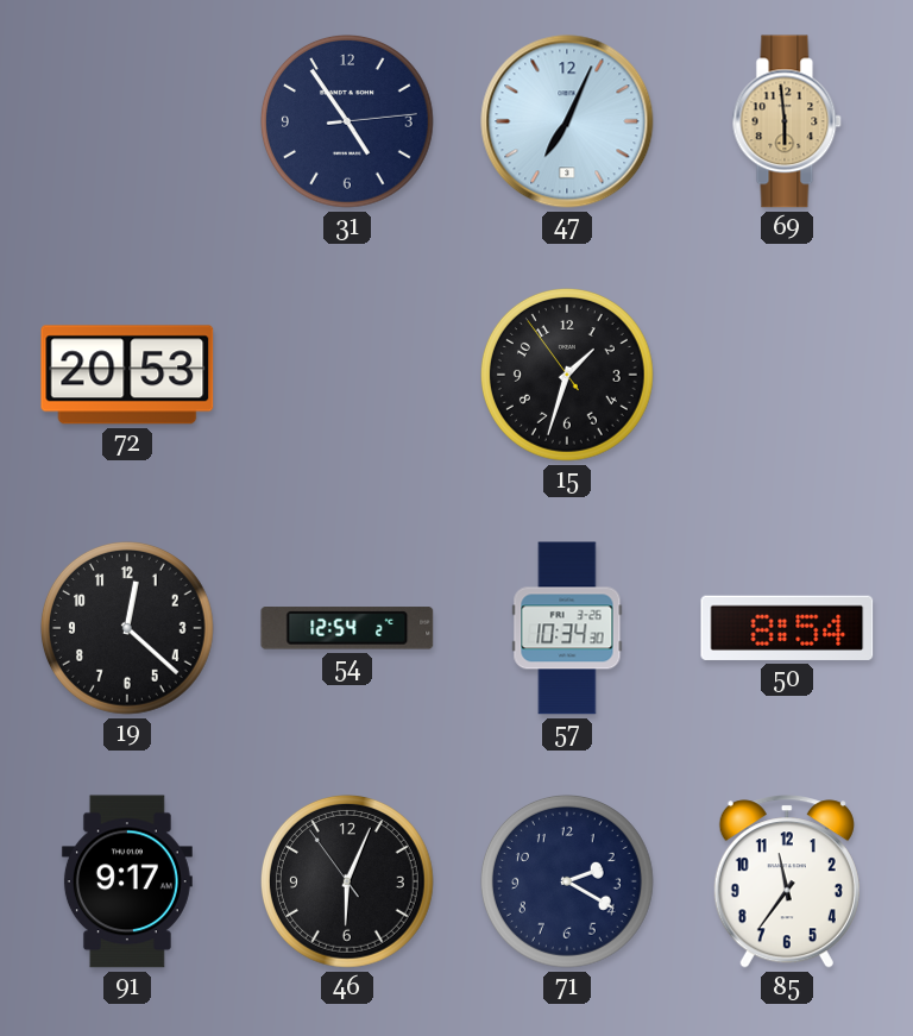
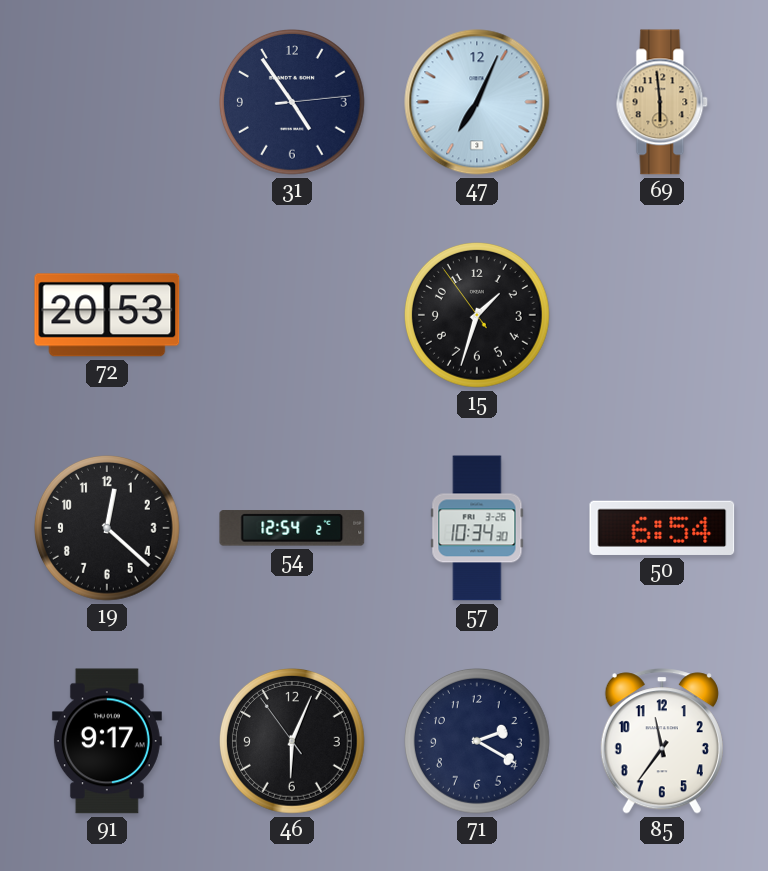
50: 8:54 -> 6:54
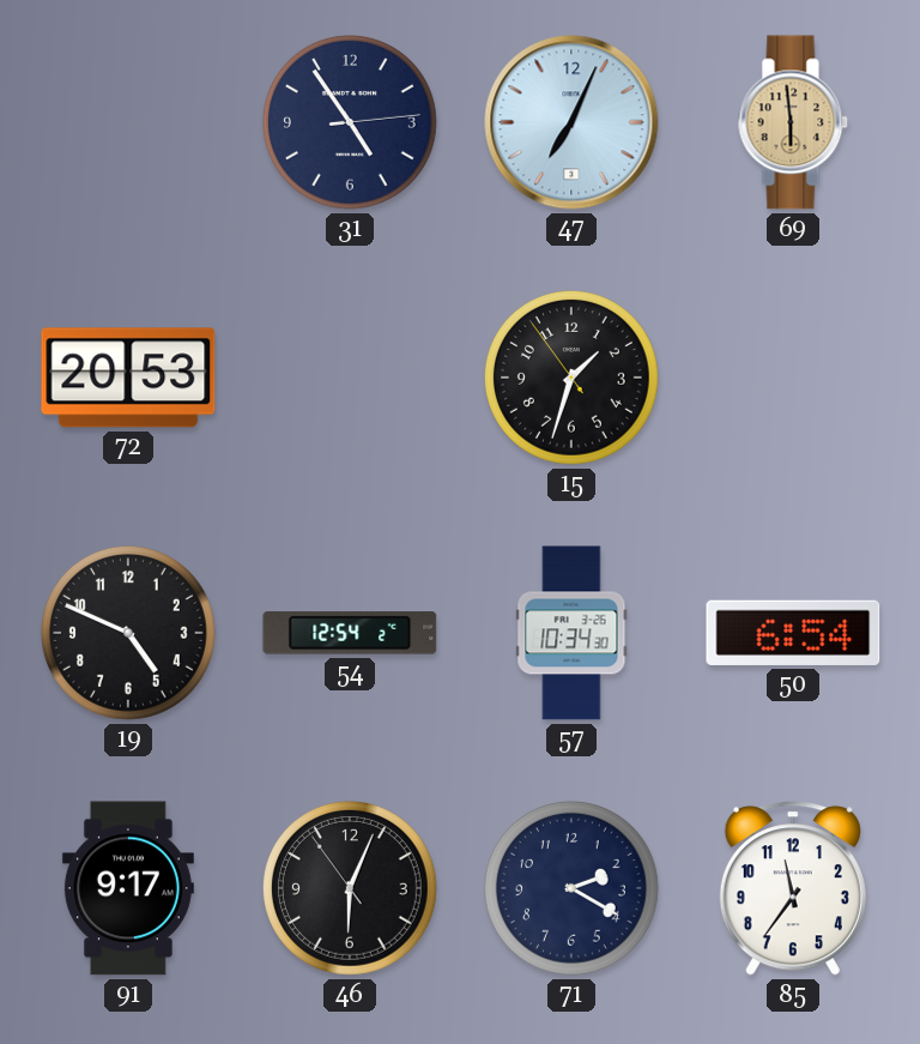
19: 12:22 -> 4:49
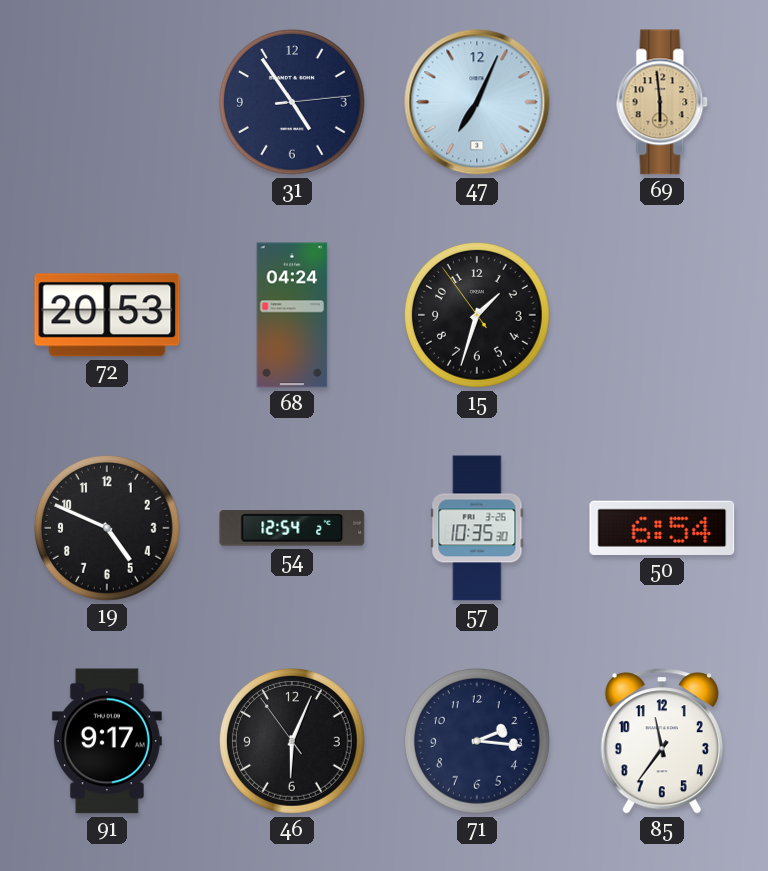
68: none -> 04:24
57: 10:34 -> 10:35
71: 2:20 -> 2:16
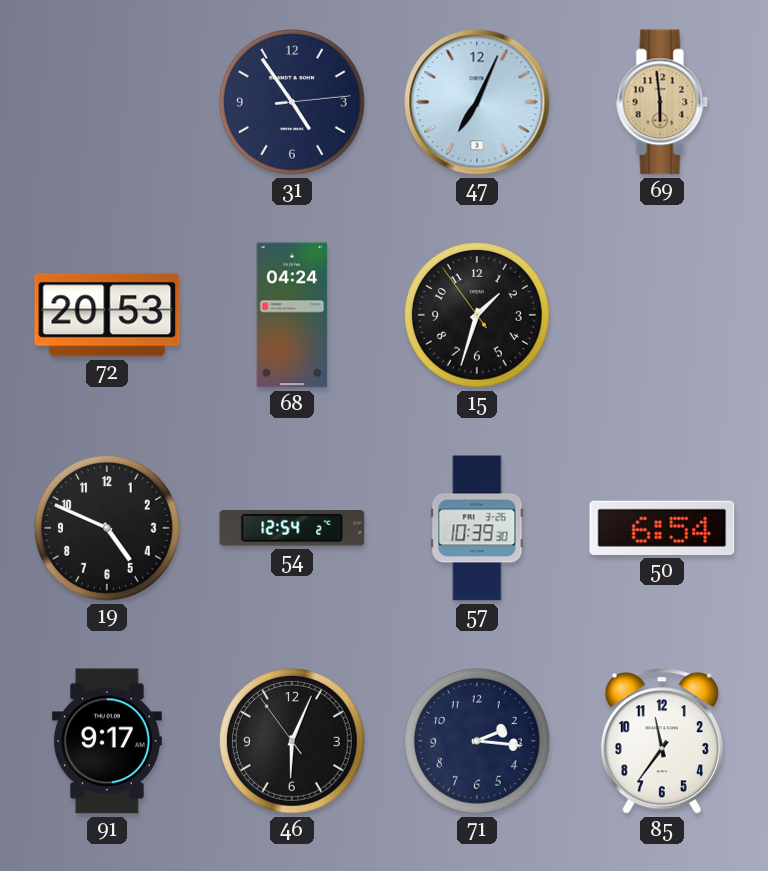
57: 10:35 -> 10:39
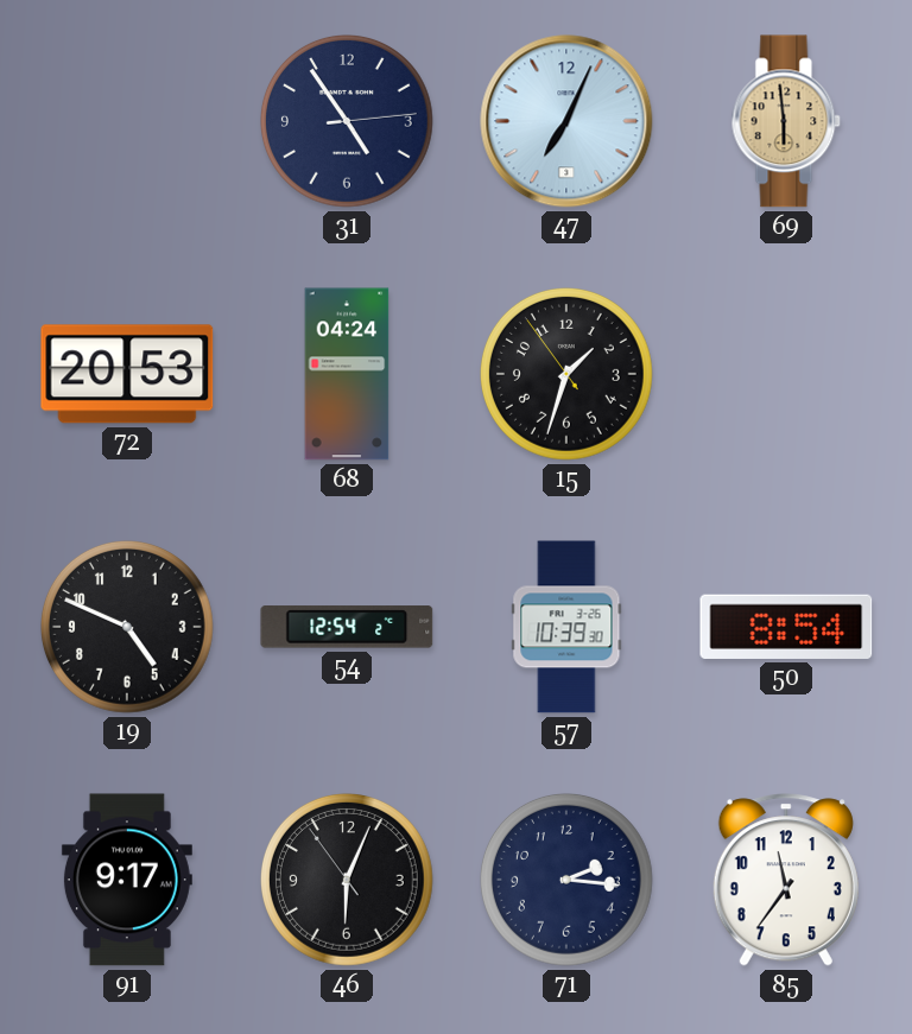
50: 6:54 -> 8:54
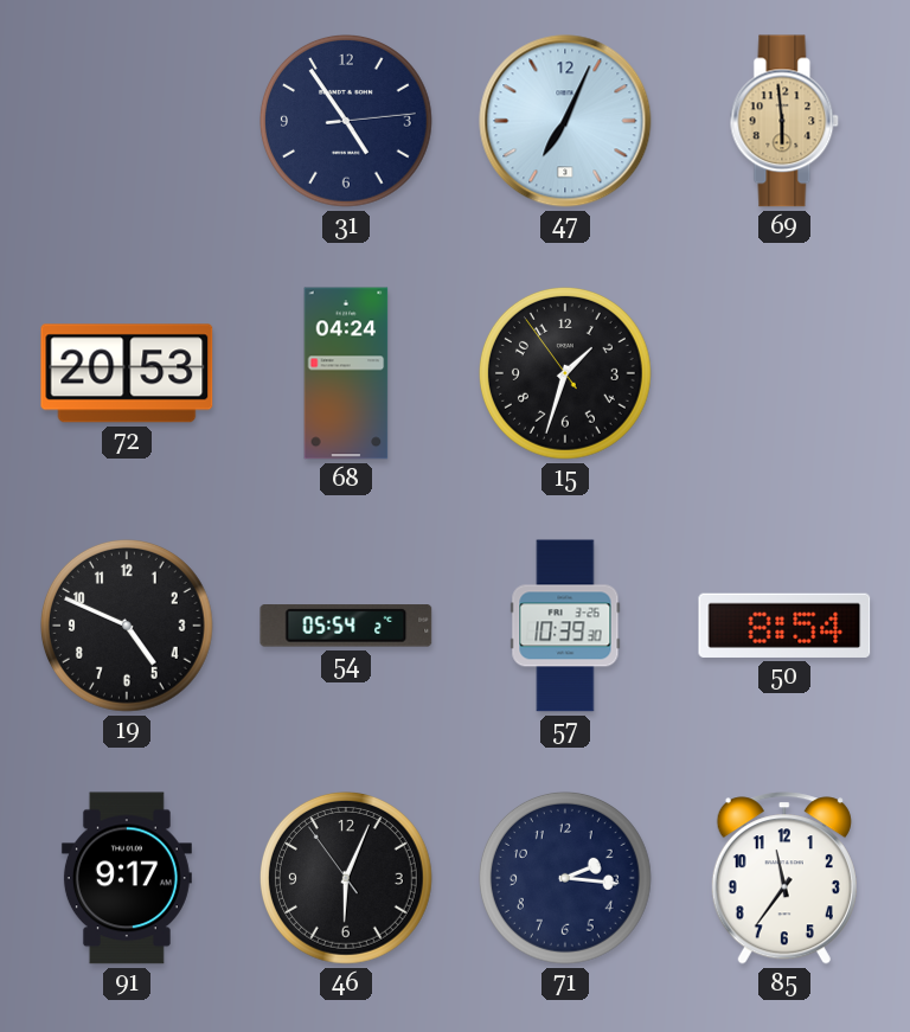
54: 12:54 -> 05:54
